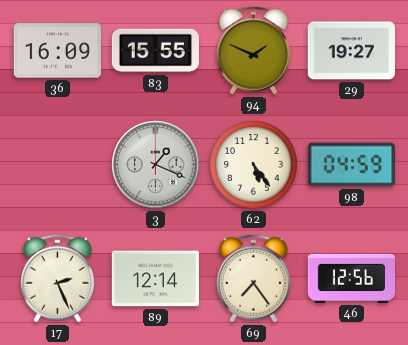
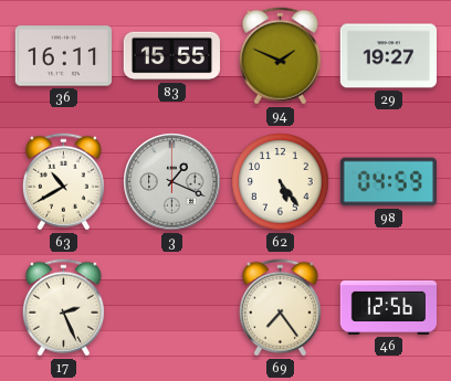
36: 16:09 -> 16:11
63: none -> 10:40
89: 12:14 -> none
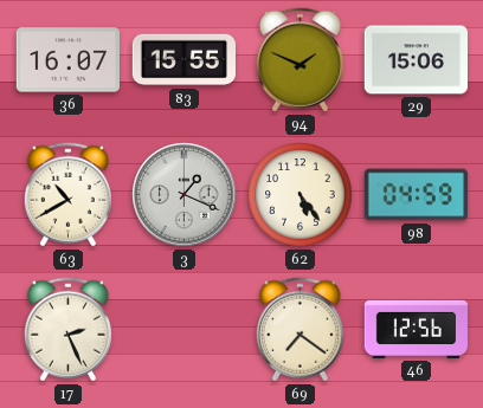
36: 16:11 -> 16:07
29: 19:27 -> 15:06
69: 7:24 -> 7:21
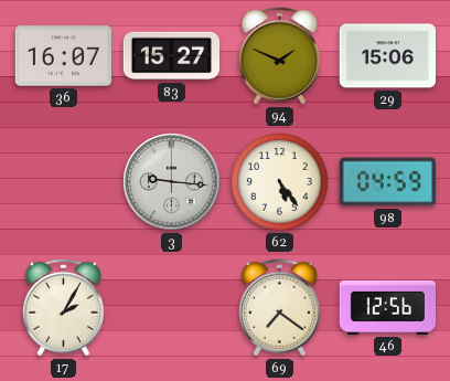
83: 15:55 -> 15:27
63: 10:40 -> none
3: 1:19 -> 9:16
17: 2:26 -> 2:05
